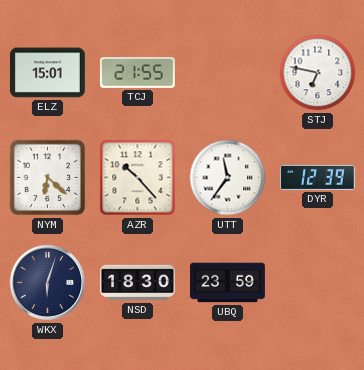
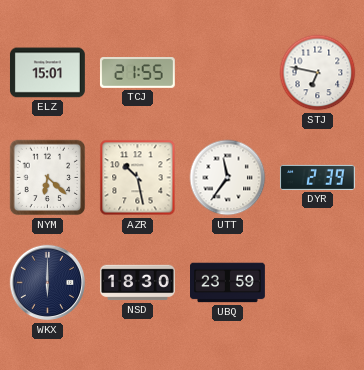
AZR: 10:23 -> 10:28
DYR: 12:39 -> 2:39
WKX: 6:03 -> 6:00
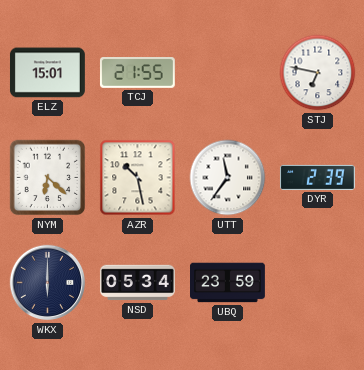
NSD: 18:30 -> 05:34
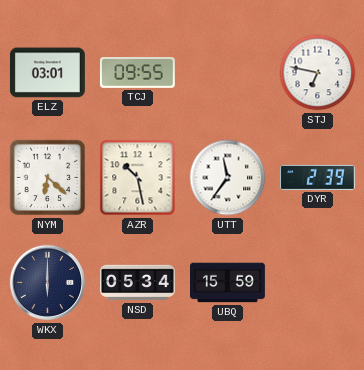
ELZ: 15:01 -> 03:01
TCJ: 21:55 -> 09:55
UBQ: 23:59 -> 15:59
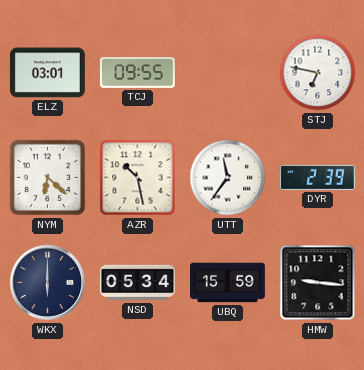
HMW: none -> 9:16
